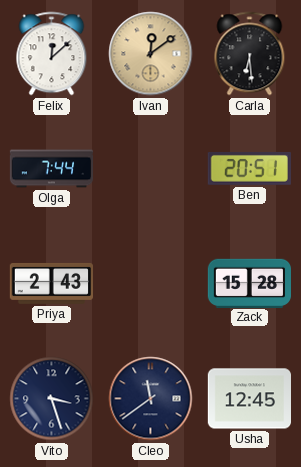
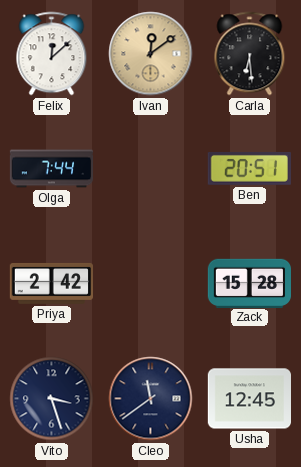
Priya: 2:43 -> 2:42
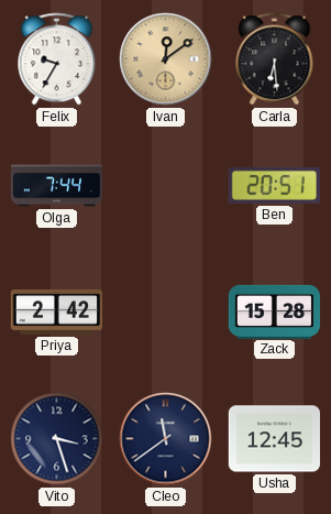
Felix: 12:08 -> 9:35
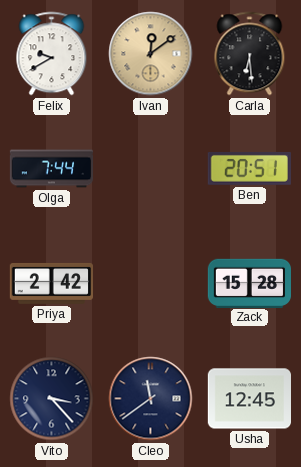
Felix: 9:35 -> 9:40
Vito: 3:27 -> 3:23
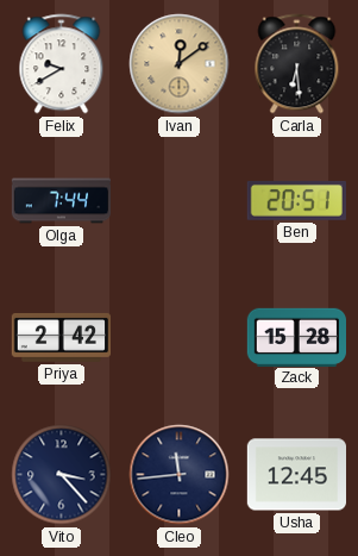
Cleo: 11:39 -> 11:44
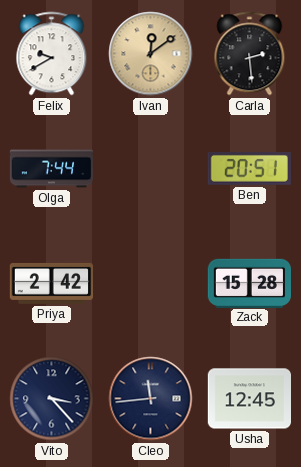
Carla: 6:29 -> 2:29
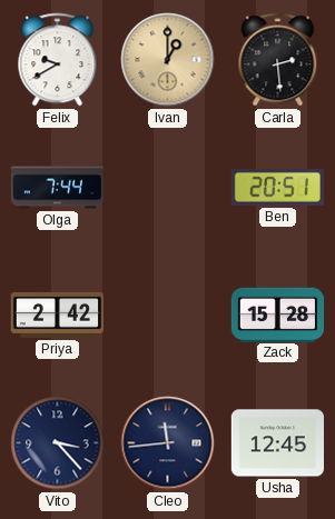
Ivan: 12:09 -> 1:00
